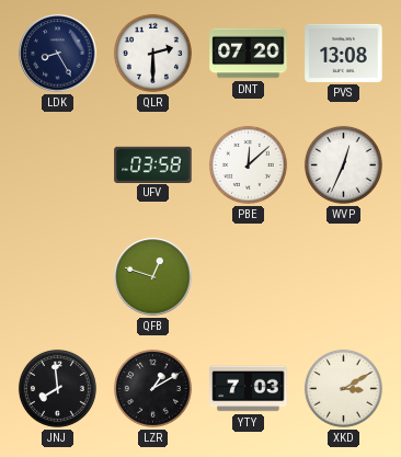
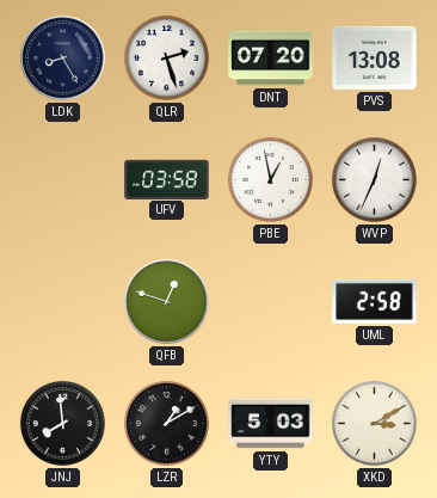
QLR: 2:30 -> 2:27
PBE: 12:08 -> 12:58
UML: none -> 2:58
YTY: 7:03 -> 5:03
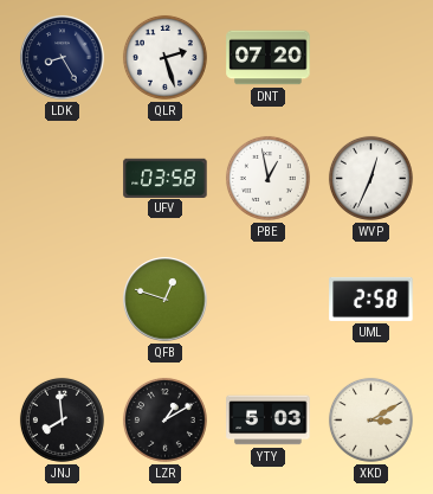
PVS: 13:08 -> none
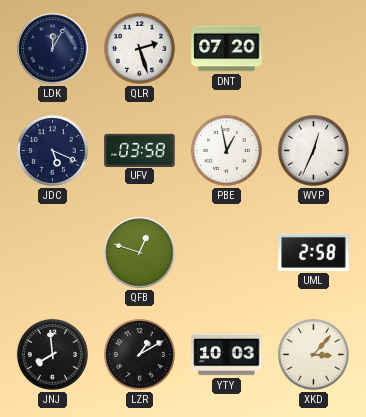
LDK: 8:25 -> 12:05
JDC: none -> 5:19
YTY: 5:03 -> 10:03
XKD: 3:10 -> 3:07
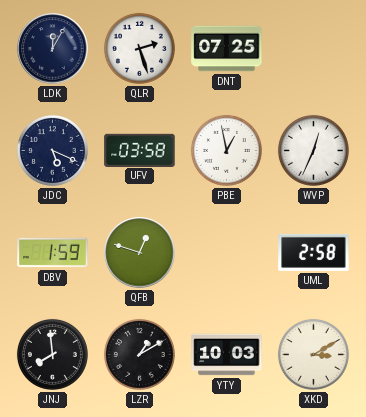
DNT: 07:20 -> 07:25
DBV: none -> 1:59
XKD: 3:07 -> 3:10
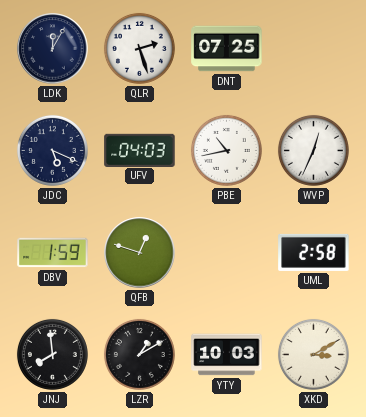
UFV: 03:58 -> 04:03
PBE: 12:58 -> 10:43
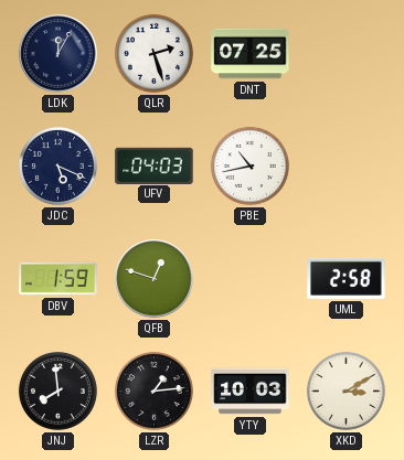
WVP: 12:34 -> none
LZR: 1:10 -> 1:14
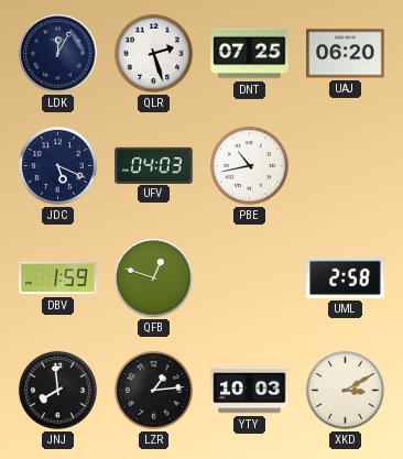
UAJ: none -> 06:20
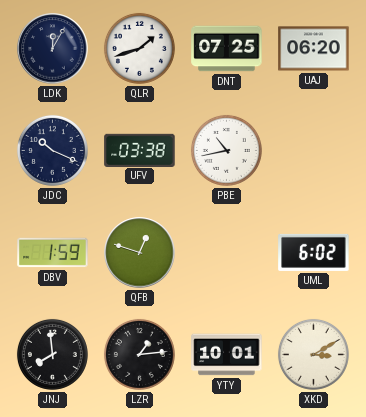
QLR: 2:27 -> 1:42
JDC: 5:19 -> 10:19
UFV: 04:03 -> 03:38
UML: 2:58 -> 6:02
YTY: 10:03 -> 10:01
